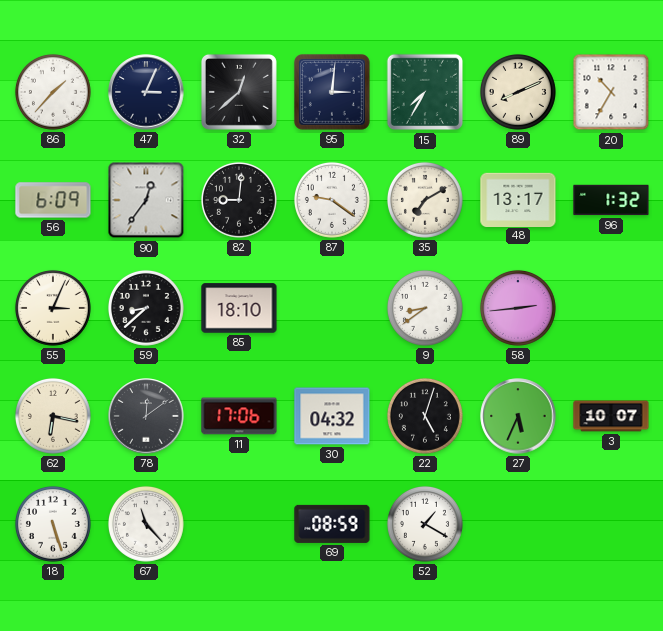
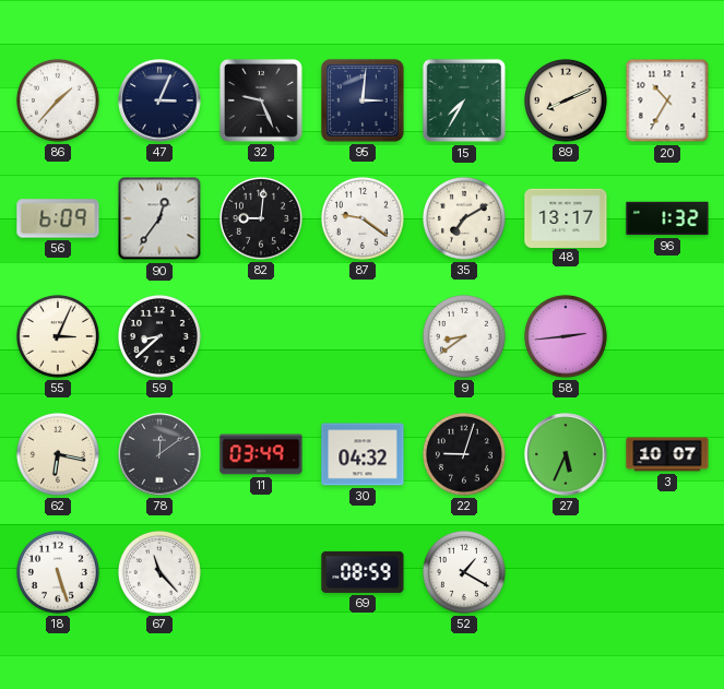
32: 12:38 -> 9:26
85: 18:10 -> none
11: 17:06 -> 03:49
22: 5:03 -> 9:03
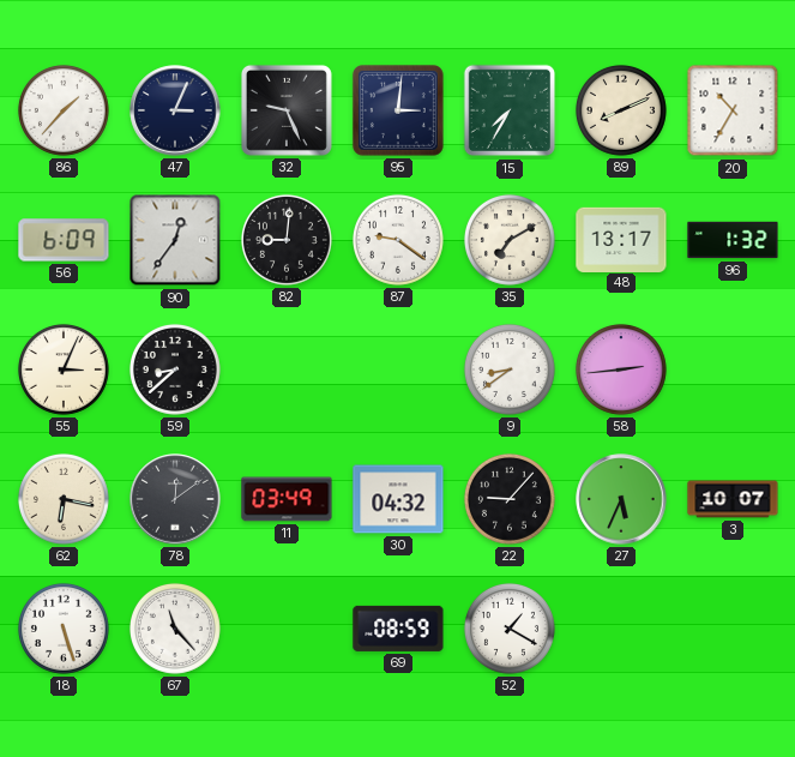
22: 9:03 -> 9:07
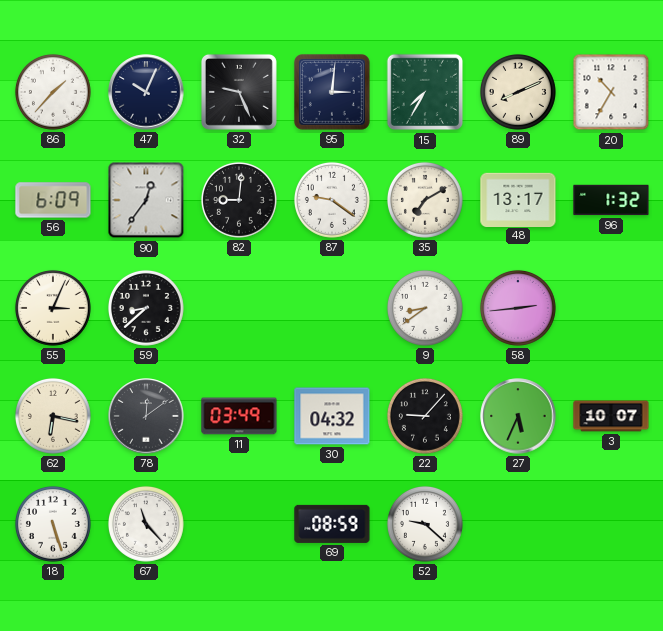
47: 3:04 -> 10:04
52: 1:20 -> 9:22
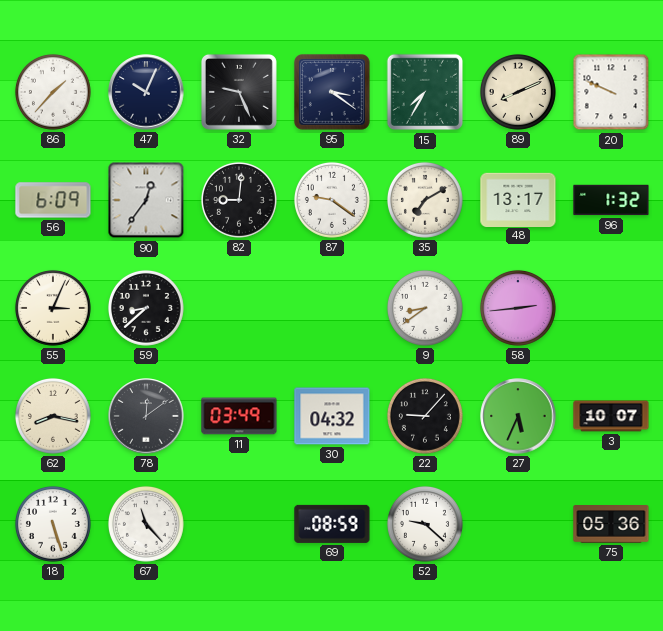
95: 3:01 -> 3:21
20: 10:35 -> 9:49
62: 6:17 -> 8:17
75: none -> 05:36
